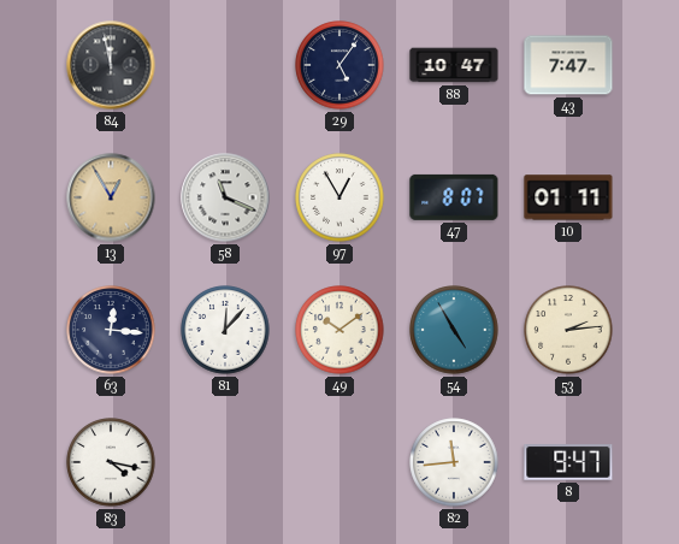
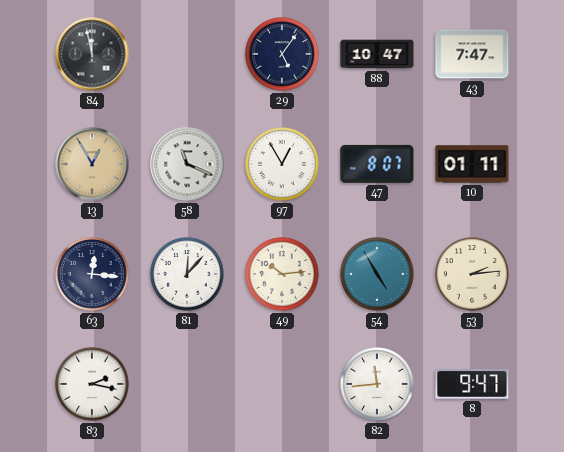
49: 10:09 -> 10:14
83: 4:17 -> 2:17
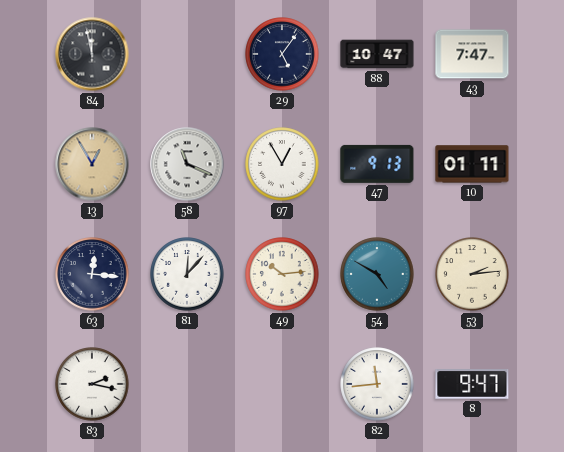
47: 8:07 -> 9:13
54: 4:55 -> 4:50
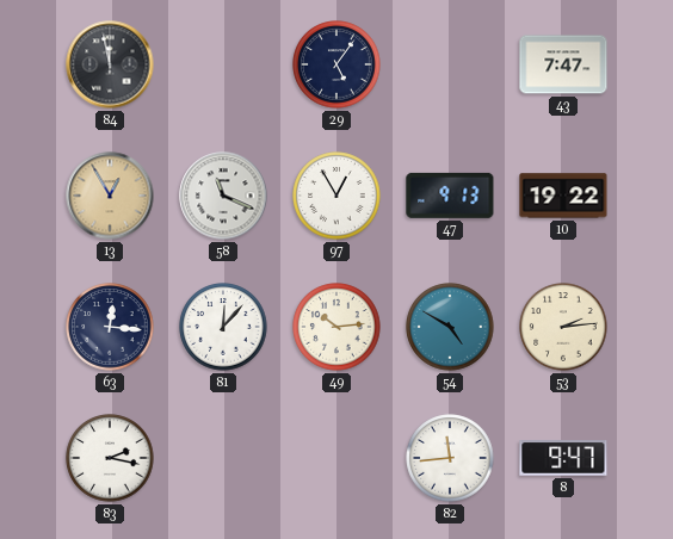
88: 10:47 -> none
10: 01:11 -> 19:22
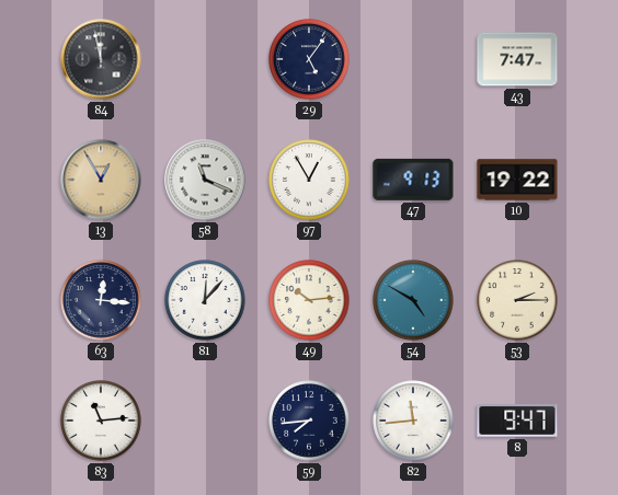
53: 2:14 -> 2:15
83: 2:17 -> 11:14
59: none -> 7:44
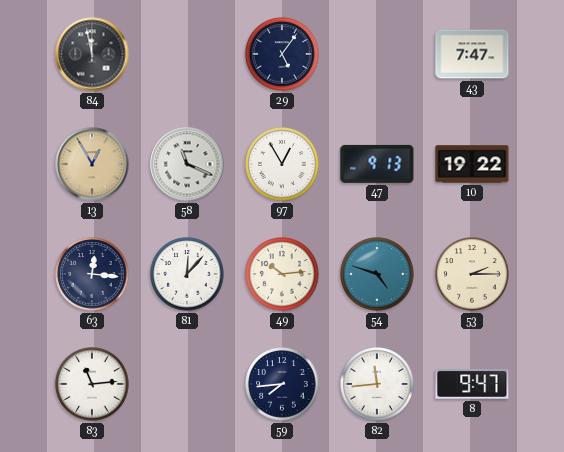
54: 4:50 -> 4:48
